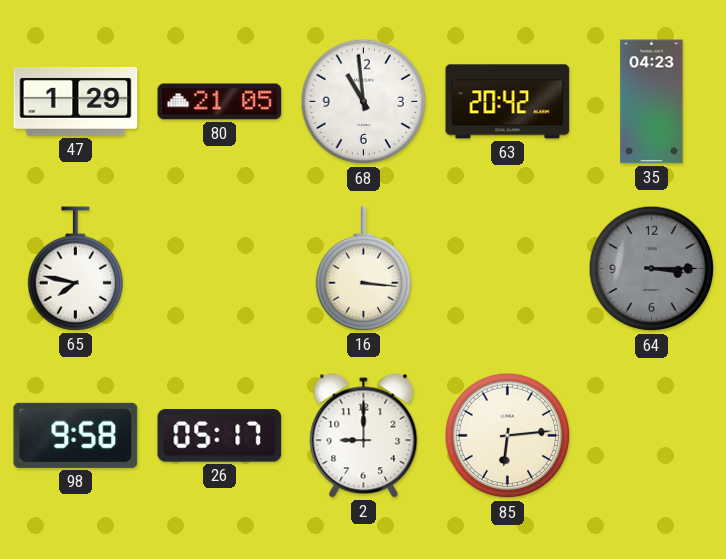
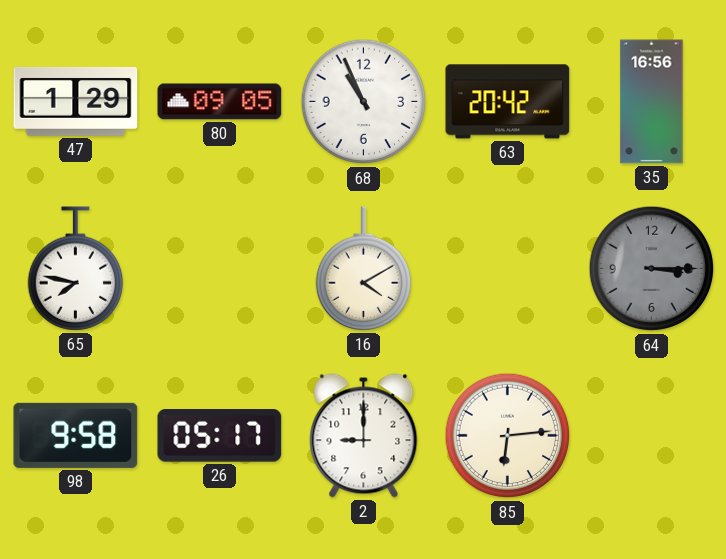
80: 21:05 -> 09:05
68: 10:59 -> 10:56
35: 04:23 -> 16:56
16: 3:16 -> 4:10
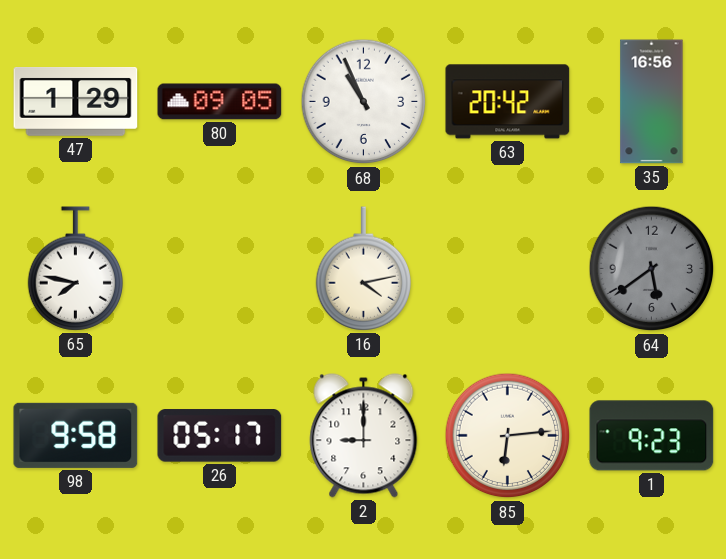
16: 4:10 -> 4:13
64: 3:15 -> 5:39
1: none -> 9:23
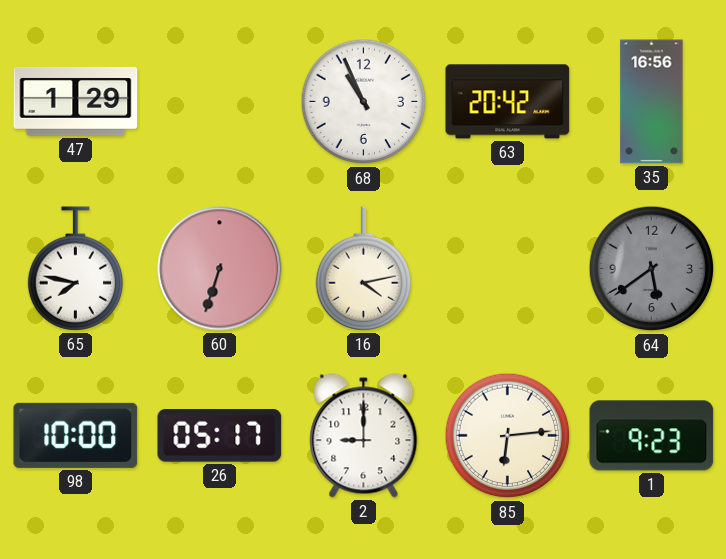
80: 09:05 -> none
60: none -> 6:33
98: 9:58 -> 10:00
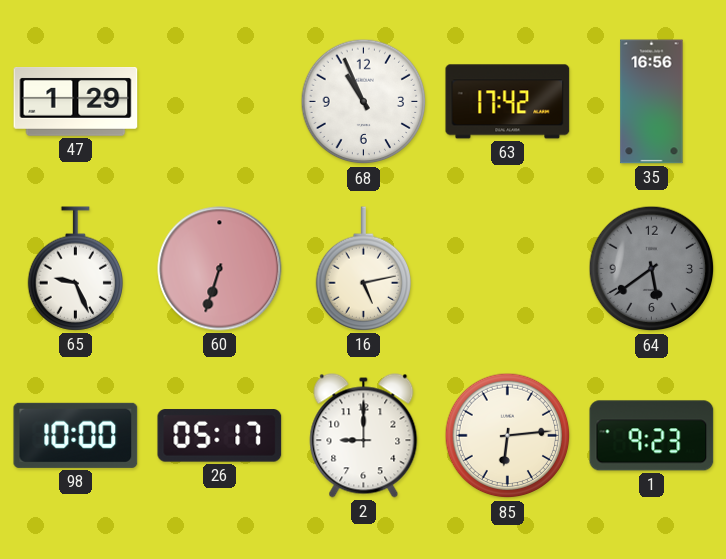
63: 20:42 -> 17:42
65: 7:47 -> 9:26
16: 4:13 -> 5:13
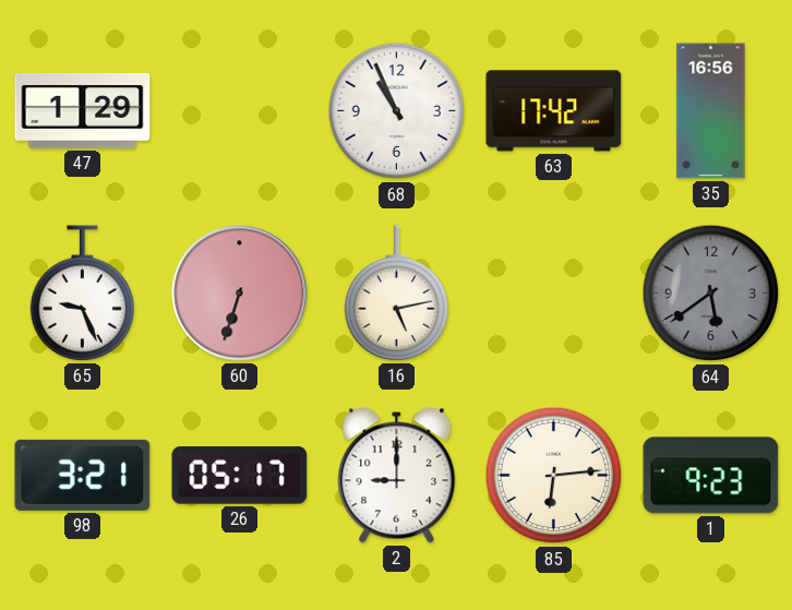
98: 10:00 -> 3:21
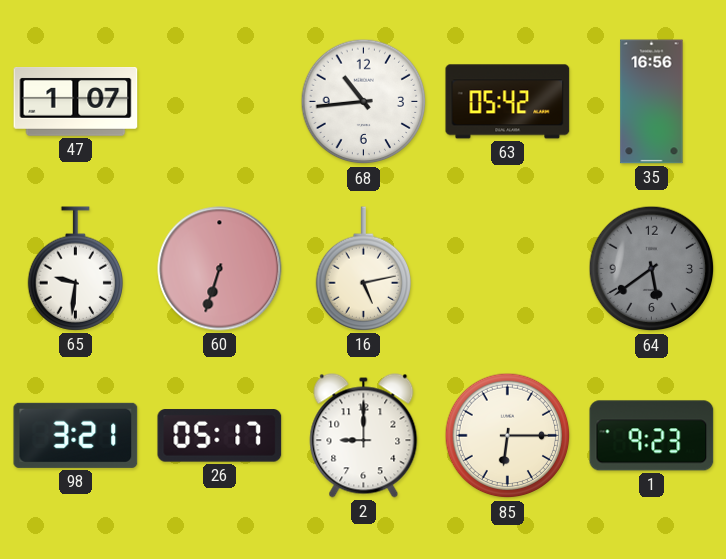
47: 1:29 -> 1:07
68: 10:56 -> 10:44
63: 17:42 -> 05:42
65: 9:26 -> 9:31
85: 6:14 -> 6:15
